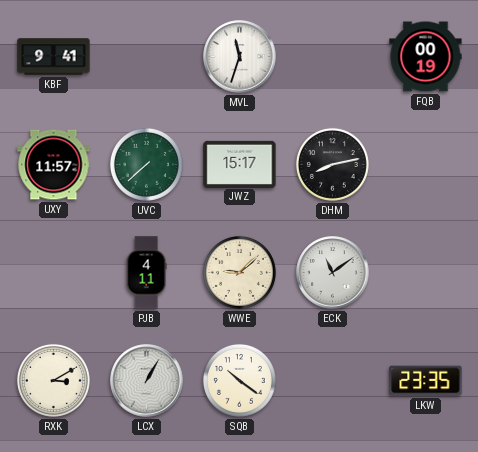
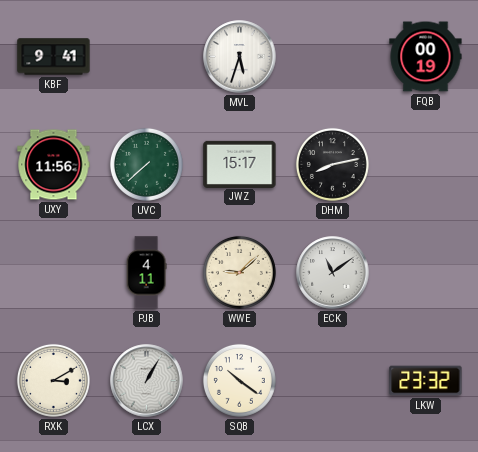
MVL: 11:33 -> 5:33
UXY: 11:57 -> 11:56
LKW: 23:35 -> 23:32
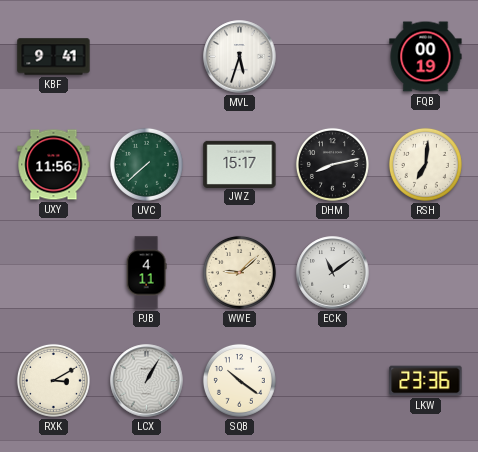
RSH: none -> 7:01
LKW: 23:32 -> 23:36
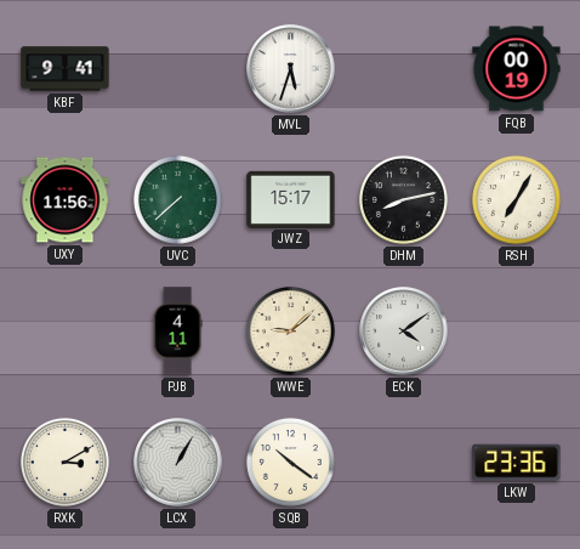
RSH: 7:01 -> 7:05
ECK: 11:09 -> 4:09
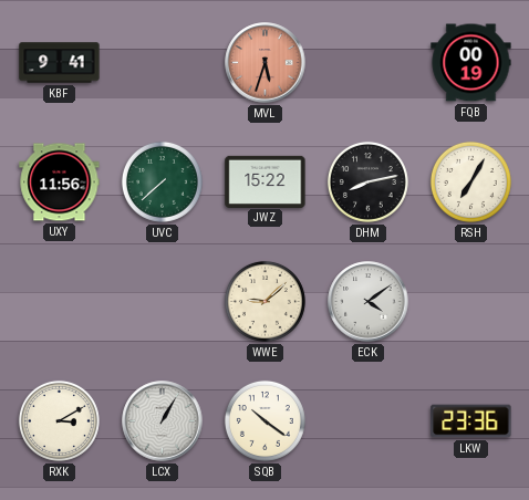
MVL dial: white -> salmon
JWZ: 15:17 -> 15:22
PJB: 4:11 -> none
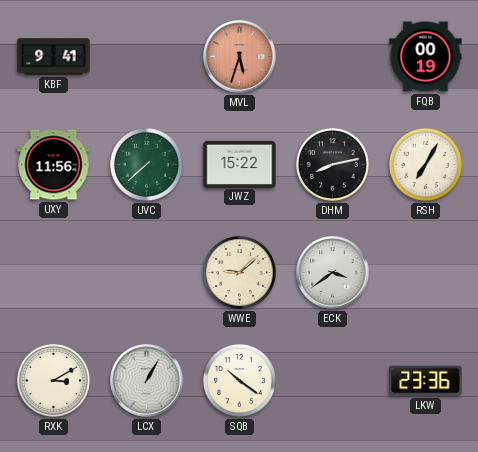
ECK: 4:09 -> 3:39
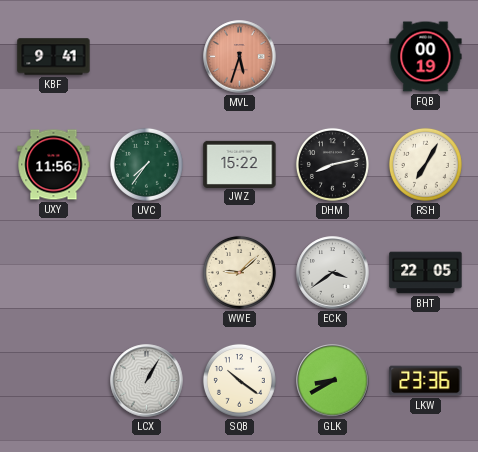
UVC: 7:38 -> 7:36
BHT: none -> 22:05
RXK: 3:10 -> none
GLK: none -> 8:40
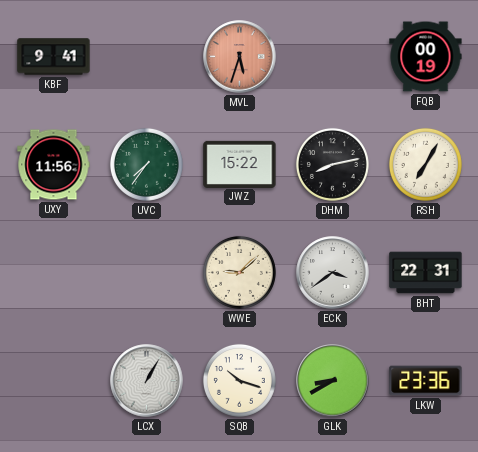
BHT: 22:05 -> 22:31
SQB: 10:21 -> 10:18
